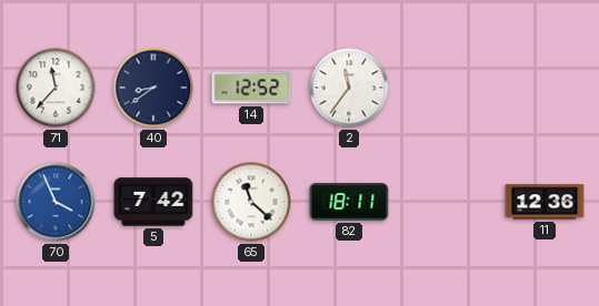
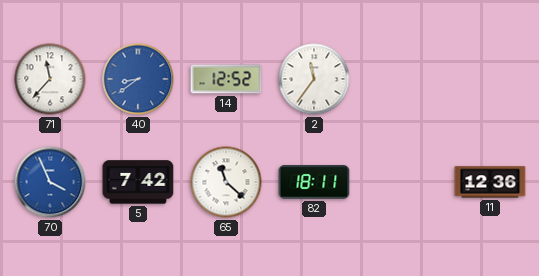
40 dial: navy -> blue
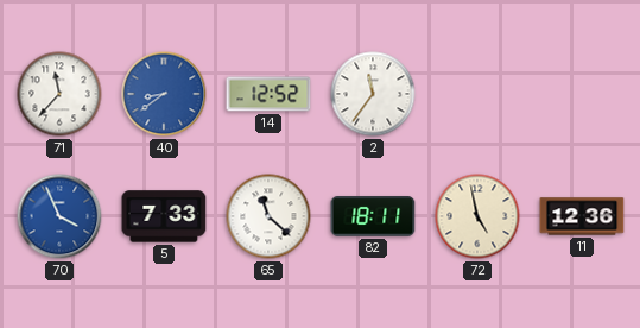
5: 7:42 -> 7:33
72: none -> 4:58
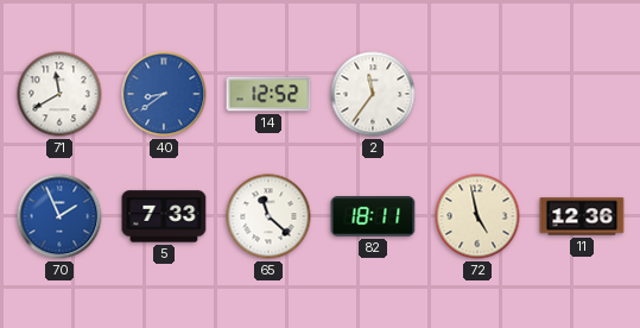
71: 11:37 -> 11:40
70: 3:56 -> 1:56
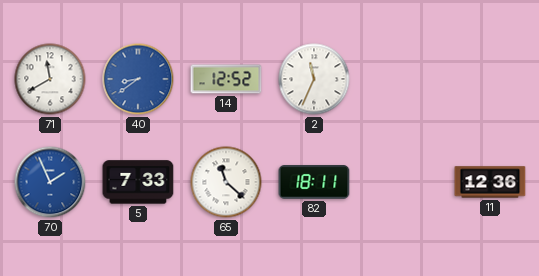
2: 11:36 -> 11:34
72: 4:58 -> none
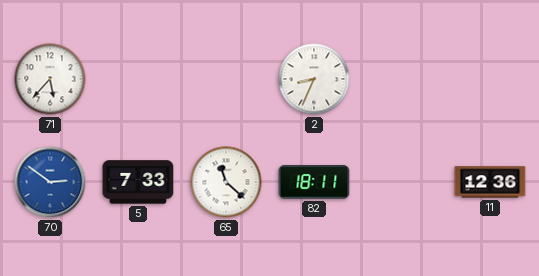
71: 11:40 -> 5:37
40: 8:39 -> none
14: 12:52 -> none
2: 11:34 -> 8:34
70: 1:56 -> 2:51
